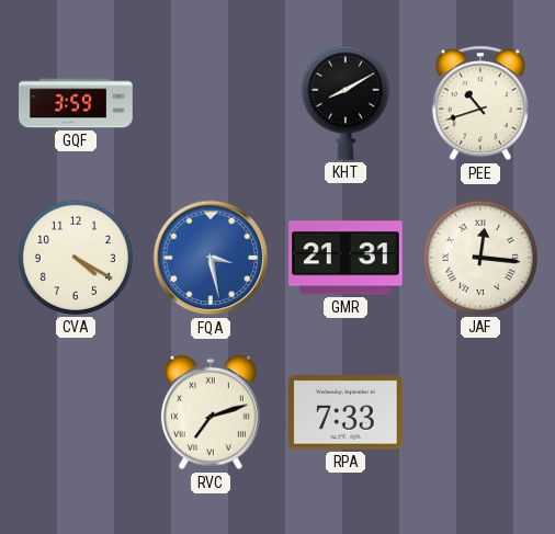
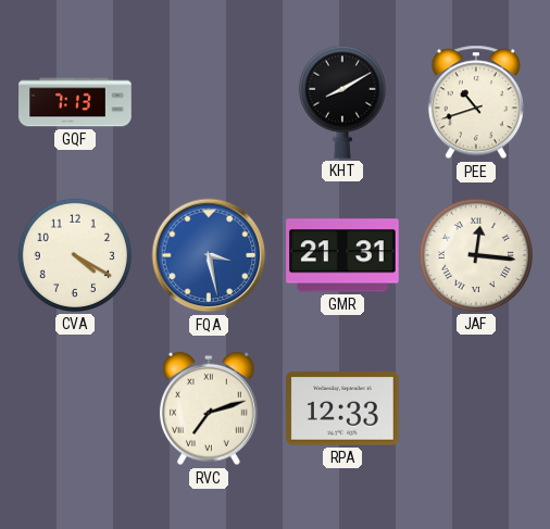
GQF: 3:59 -> 7:13
RPA: 7:33 -> 12:33
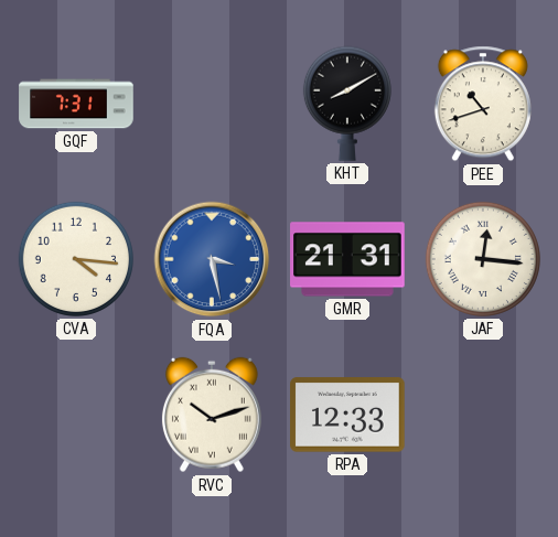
GQF: 7:13 -> 7:31
CVA: 4:20 -> 4:16
RVC: 7:12 -> 10:12
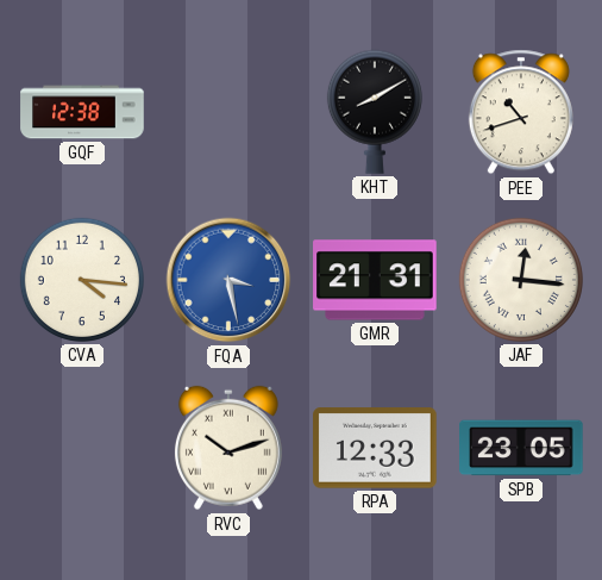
GQF: 7:31 -> 12:38
SPB: none -> 23:05
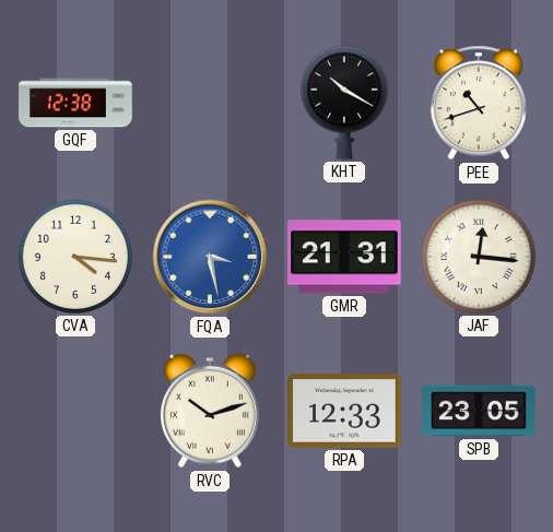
KHT: 8:10 -> 10:20
